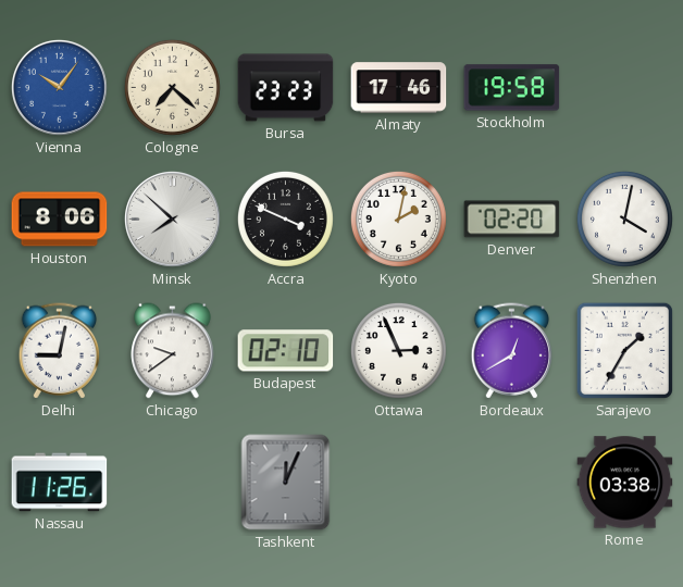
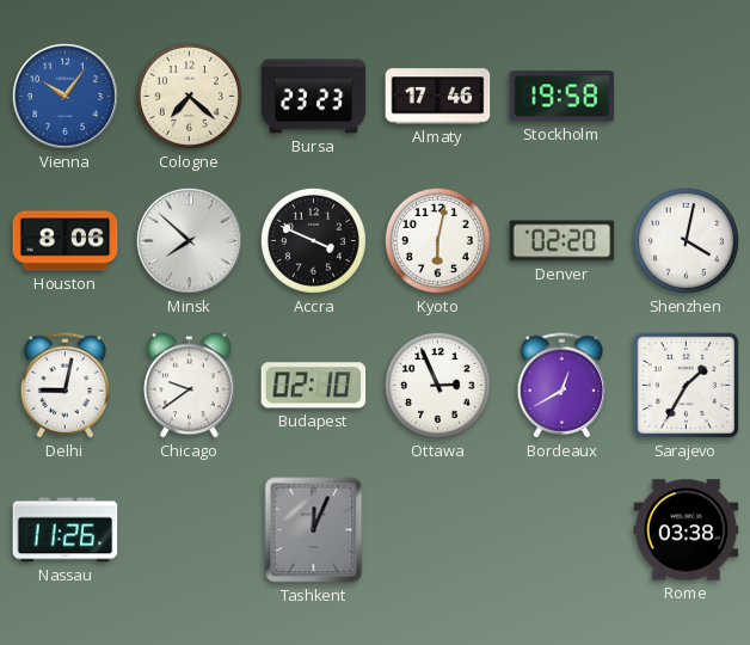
Kyoto: 2:02 -> 6:02
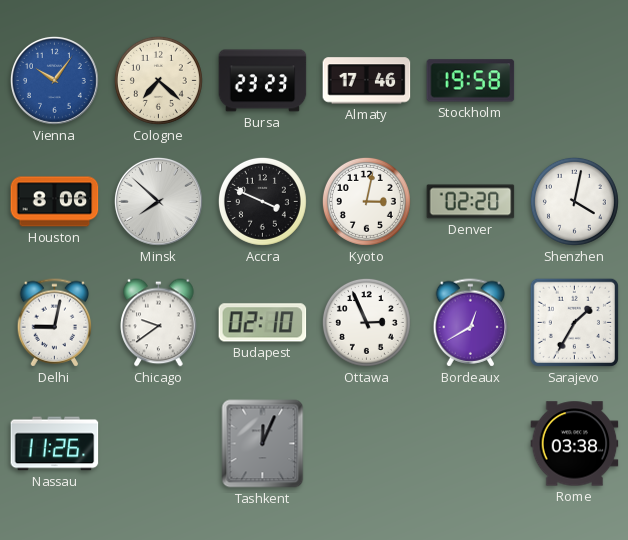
Kyoto: 6:02 -> 3:02
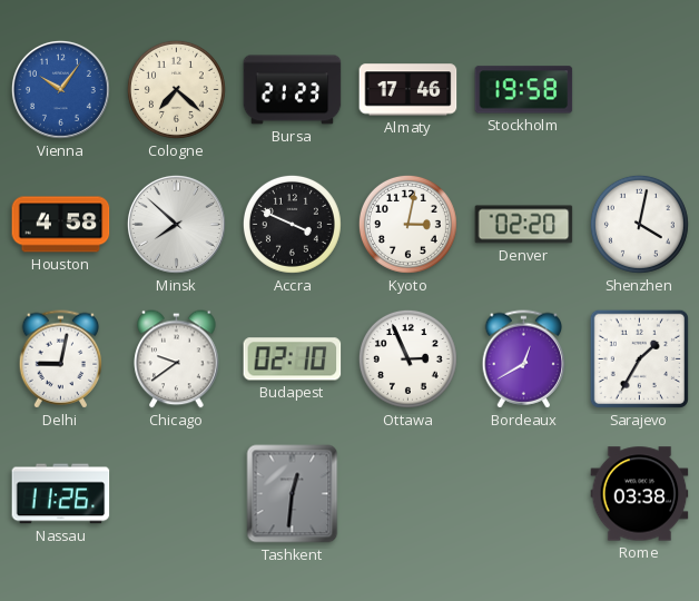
Bursa: 23:23 -> 21:23
Houston: 8:06 -> 4:58
Tashkent: 12:04 -> 12:31
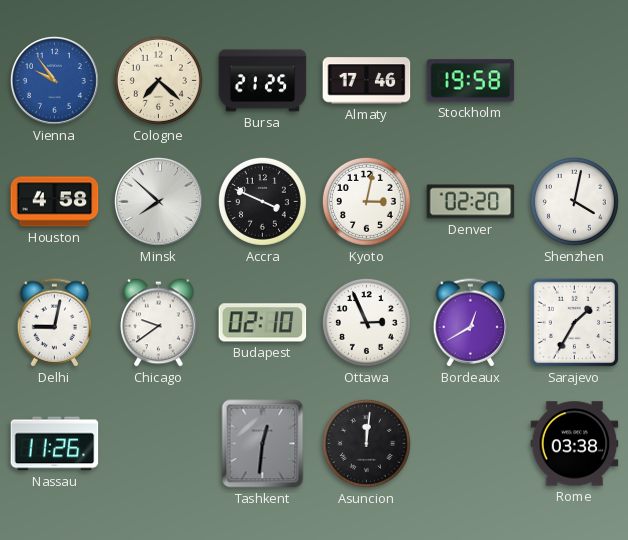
Vienna: 10:06 -> 9:54
Bursa: 21:23 -> 21:25
Asuncion: none -> 12:01
